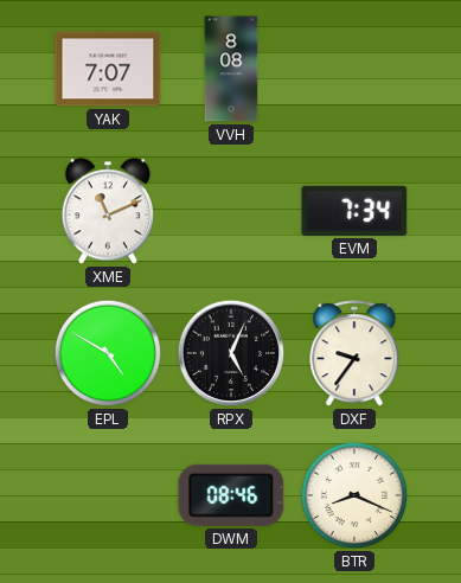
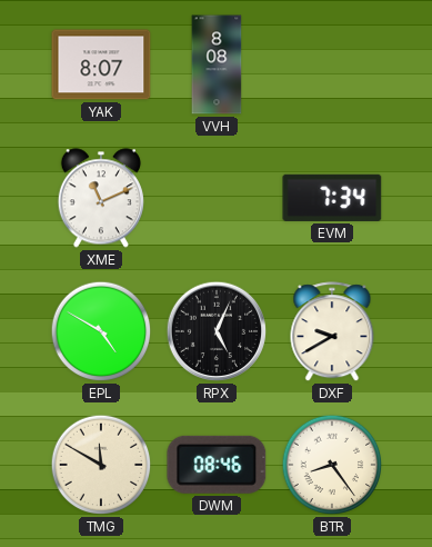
YAK: 7:07 -> 8:07
DXF: 9:36 -> 9:40
TMG: none -> 11:50
BTR: 8:19 -> 8:24
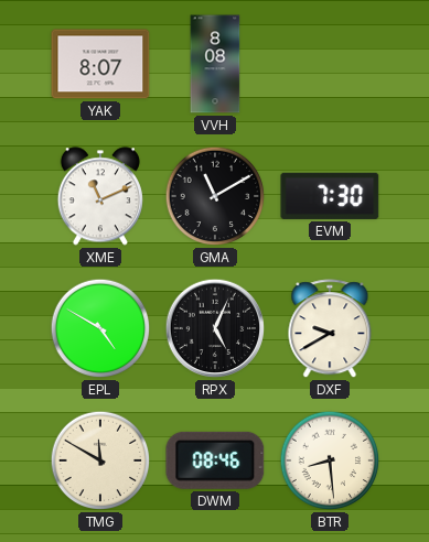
GMA: none -> 11:10
EVM: 7:34 -> 7:30
BTR: 8:24 -> 8:29
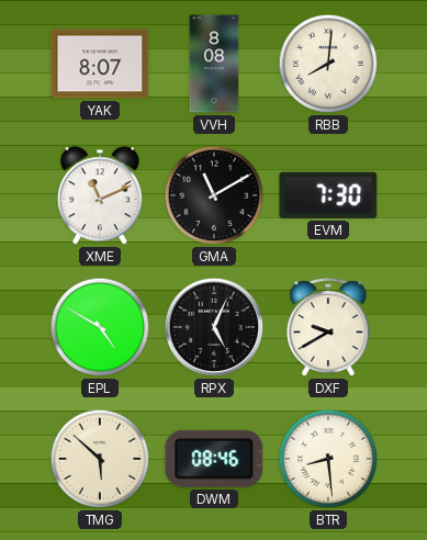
RBB: none -> 8:01
TMG: 11:50 -> 5:52
